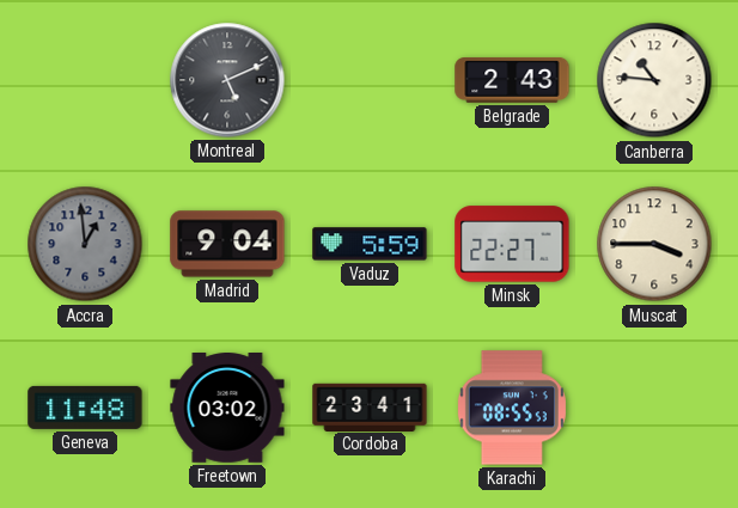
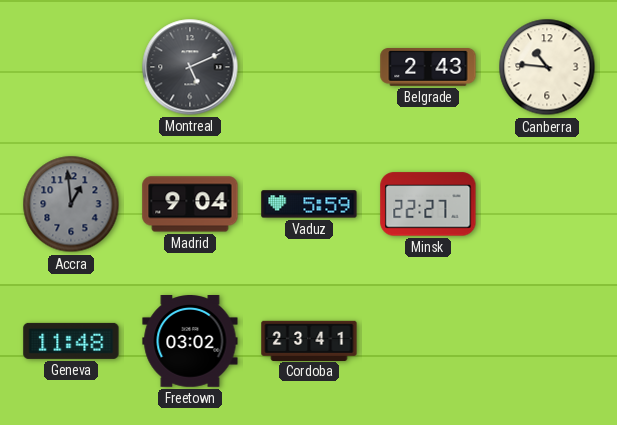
Muscat: 3:45 -> none
Karachi: 08:55 -> none
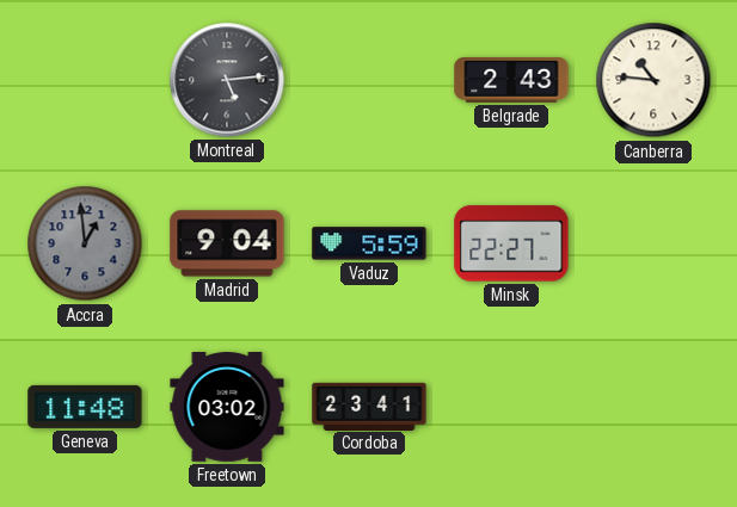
Montreal: 5:11 -> 5:14
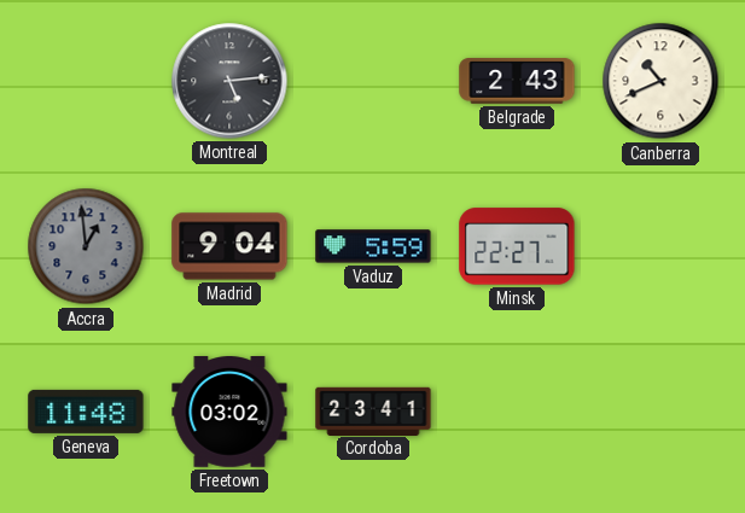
Canberra: 10:46 -> 10:41
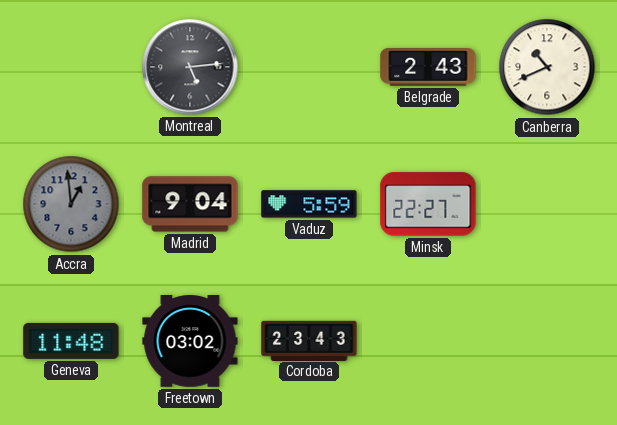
Cordoba: 23:41 -> 23:43
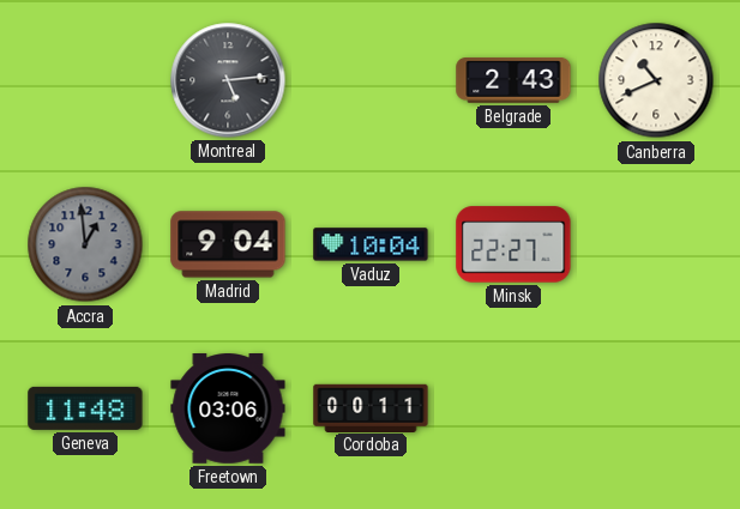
Vaduz: 5:59 -> 10:04
Freetown: 03:02 -> 03:06
Cordoba: 23:43 -> 00:11
